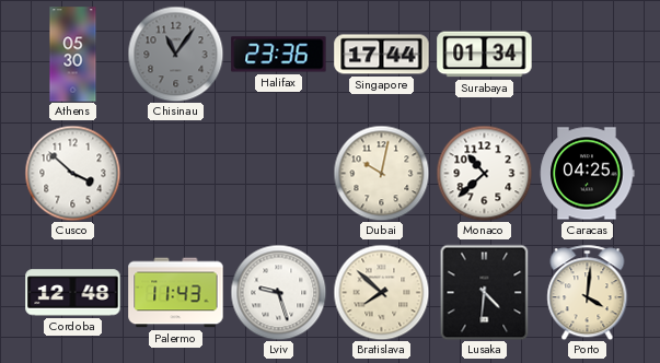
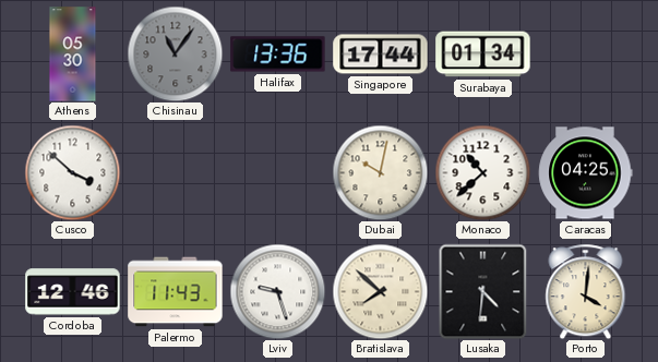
Halifax: 23:36 -> 13:36
Cordoba: 12:48 -> 12:46
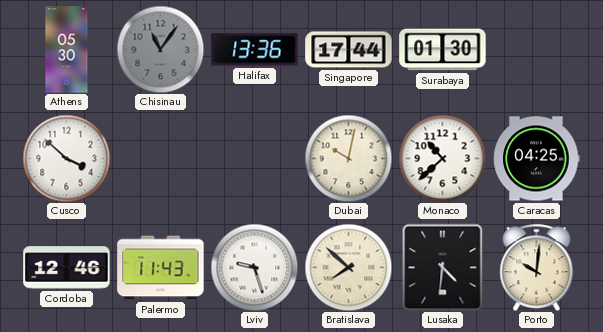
Surabaya: 01:34 -> 01:30
Porto: 4:01 -> 10:01
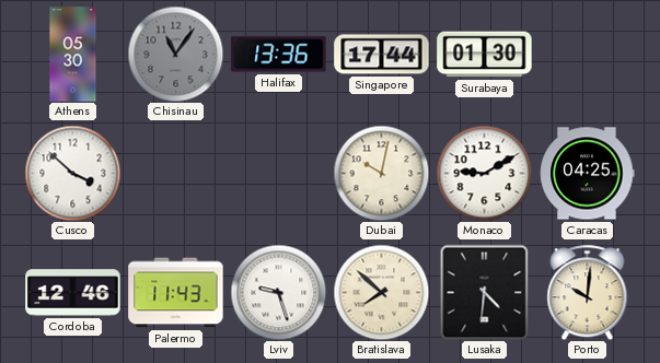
Monaco: 10:38 -> 9:10
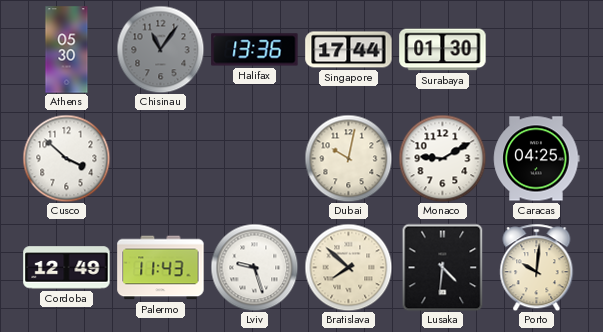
Cordoba: 12:46 -> 12:49
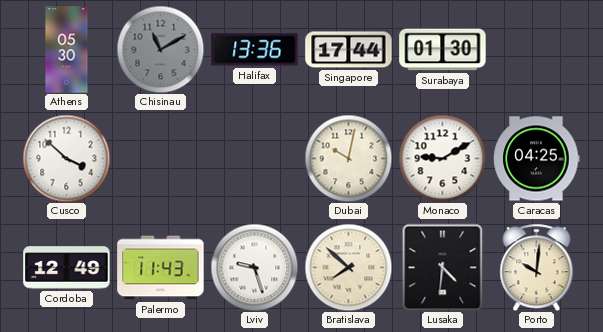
Chisinau: 11:06 -> 11:10
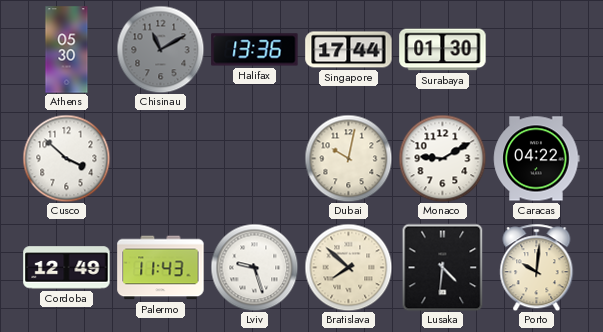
Caracas: 04:25 -> 04:22
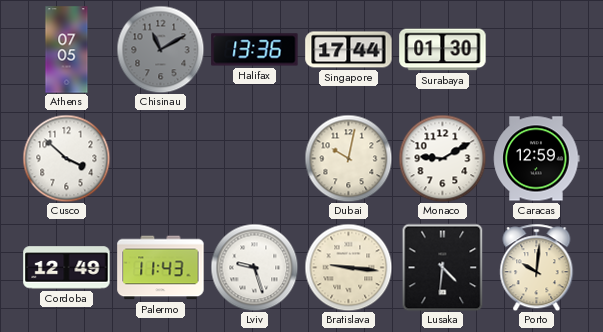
Athens: 05:30 -> 07:05
Caracas: 04:22 -> 12:59
Bratislava: 7:52 -> 9:16
